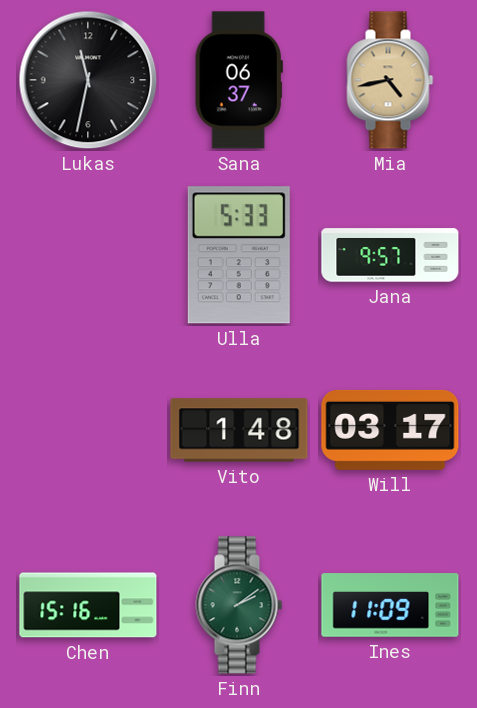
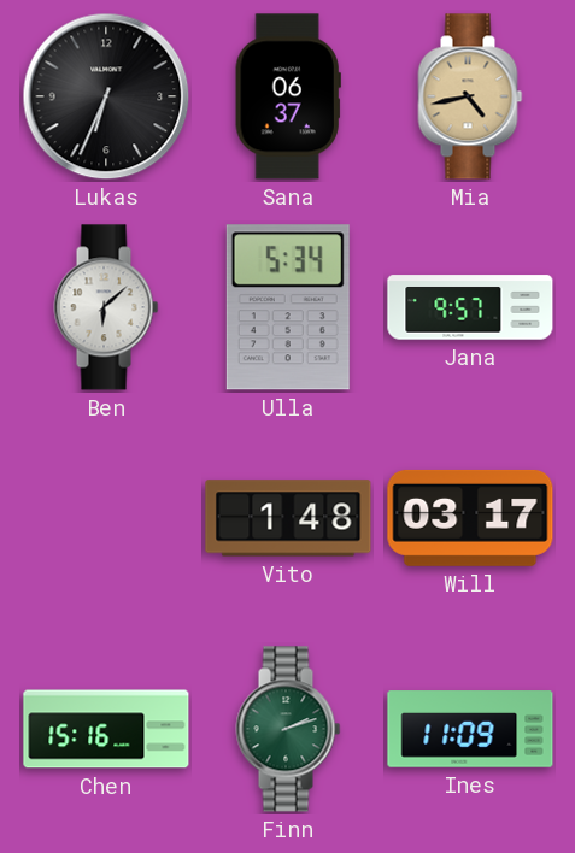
Lukas: 11:32 -> 6:34
Ben: none -> 6:08
Ulla: 5:33 -> 5:34
Finn: 2:09 -> 2:12
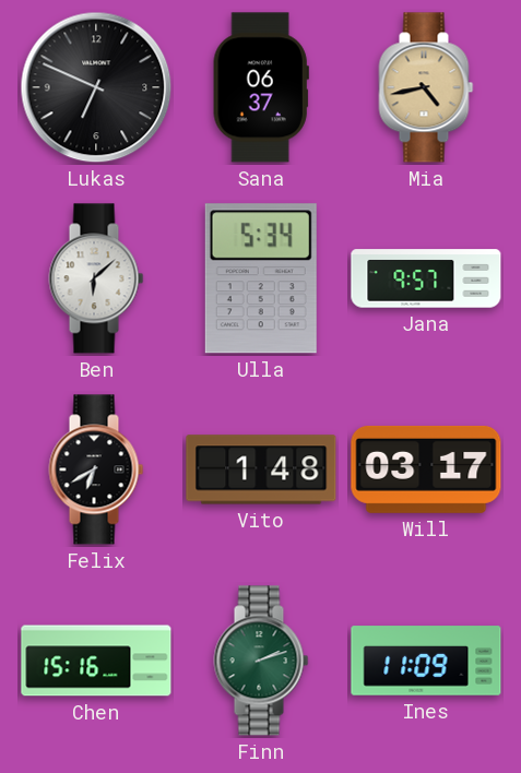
Lukas: 6:34 -> 6:49
Felix: none -> 6:40
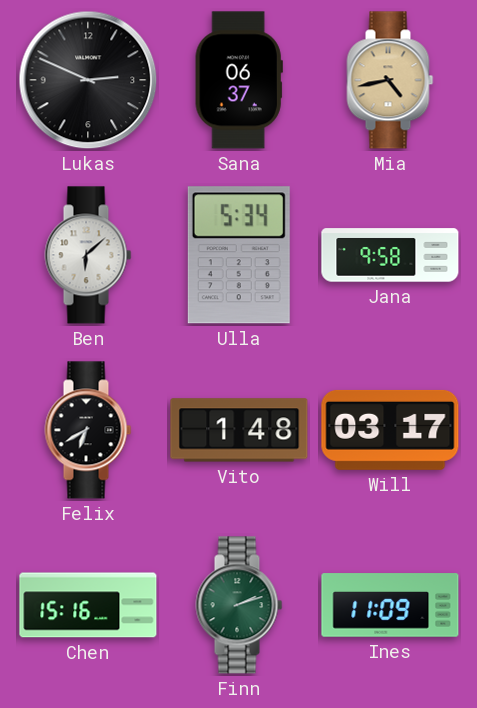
Lukas: 6:49 -> 2:49
Jana: 9:57 -> 9:58
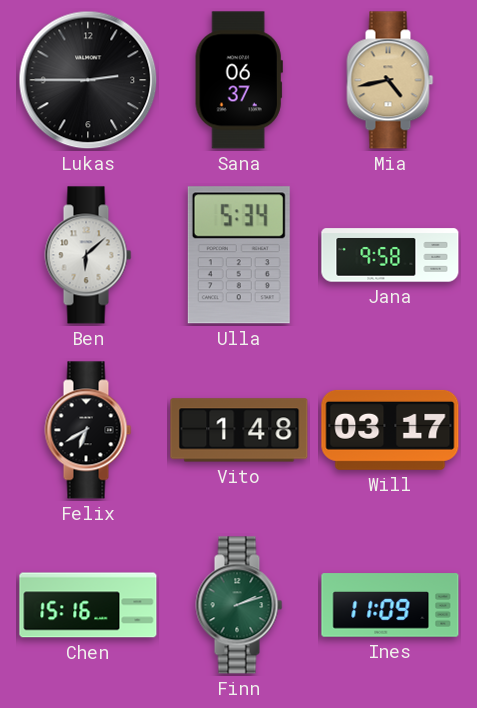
Lukas: 2:49 -> 2:45
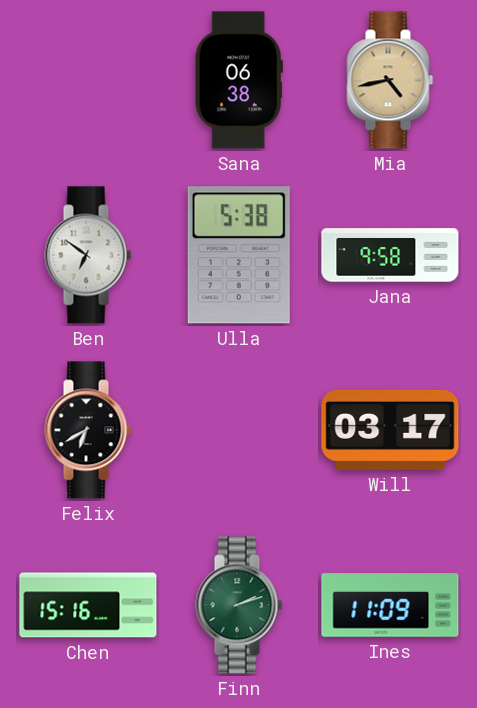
Lukas: 2:45 -> none
Sana: 06:37 -> 06:38
Ben: 6:08 -> 6:51
Ulla: 5:34 -> 5:38
Vito: 1:48 -> none
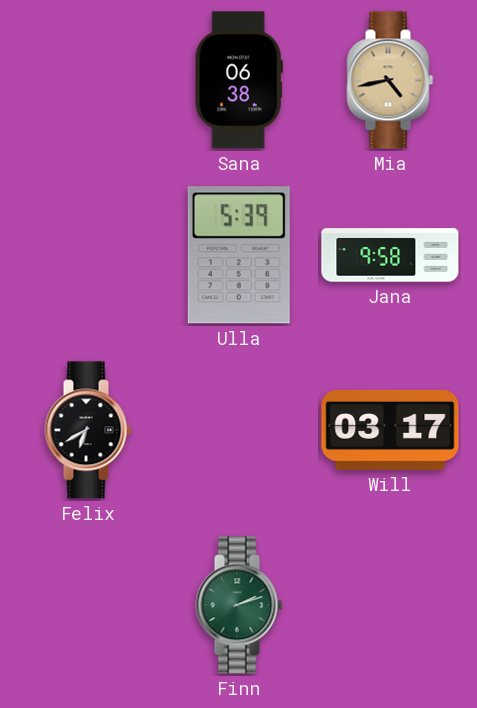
Ben: 6:51 -> none
Ulla: 5:38 -> 5:39
Chen: 15:16 -> none
Ines: 11:09 -> none
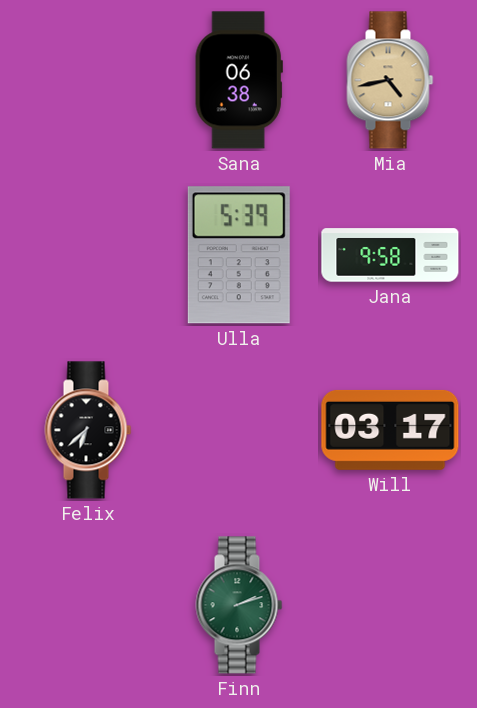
Felix: 6:40 -> 6:38
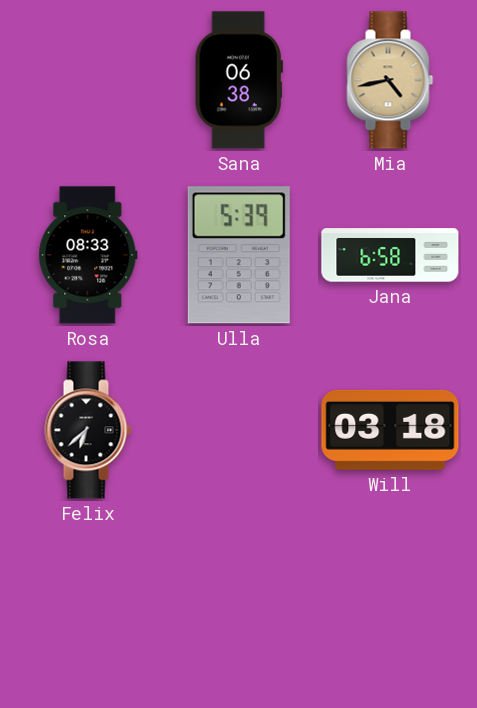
Rosa: none -> 08:33
Jana: 9:58 -> 6:58
Will: 03:17 -> 03:18
Finn: 2:12 -> none
